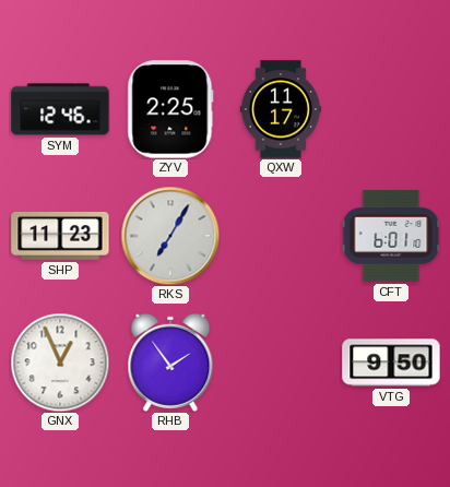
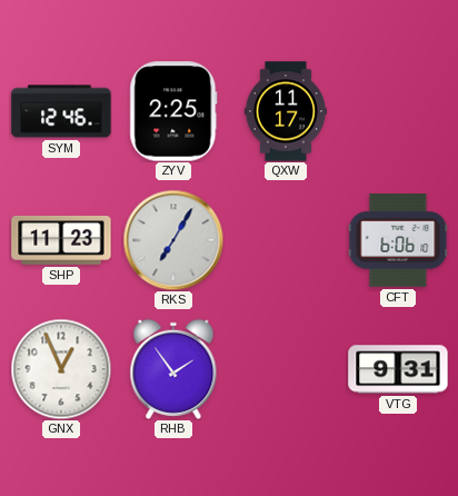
CFT: 6:01 -> 6:06
VTG: 9:50 -> 9:31
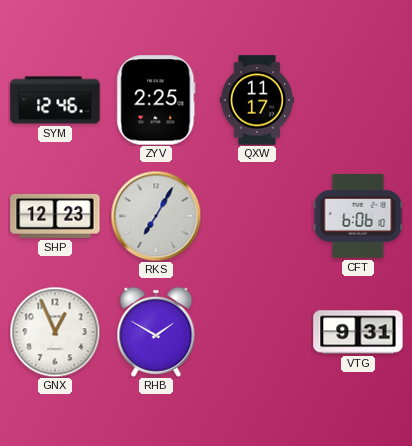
SHP: 11:23 -> 12:23
RHB: 1:54 -> 1:50
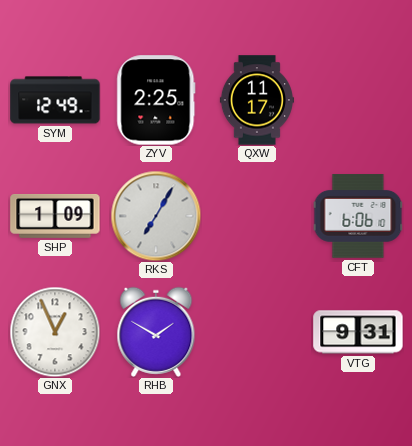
SYM: 12:46 -> 12:49
SHP: 12:23 -> 1:09
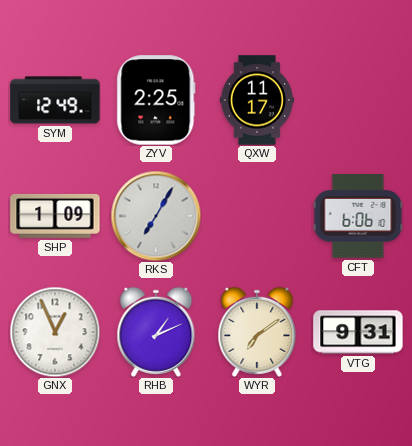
RHB: 1:50 -> 1:11
WYR: none -> 7:09
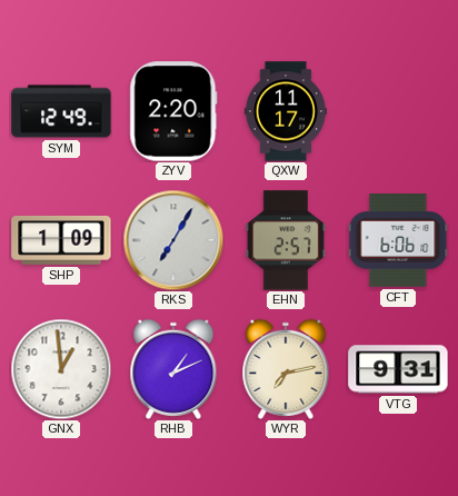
ZYV: 2:25 -> 2:20
EHN: none -> 2:57
GNX: 12:56 -> 12:59
WYR: 7:09 -> 7:13
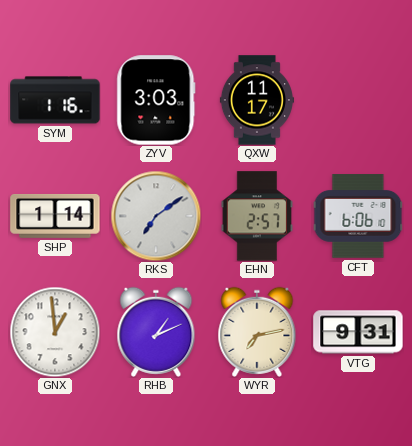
SYM: 12:49 -> 1:16
ZYV: 2:20 -> 3:03
SHP: 1:09 -> 1:14
RKS: 7:05 -> 7:09
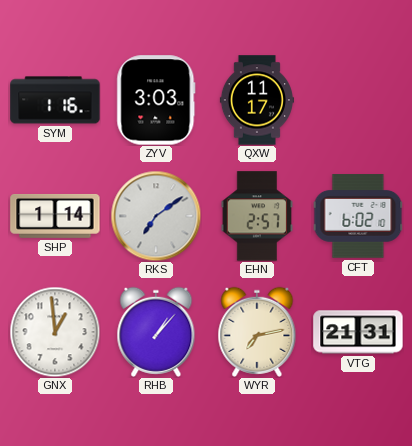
CFT: 6:06 -> 6:02
RHB: 1:11 -> 1:07
VTG: 9:31 -> 21:31
